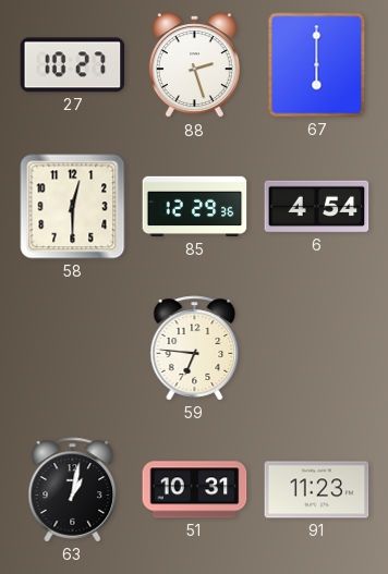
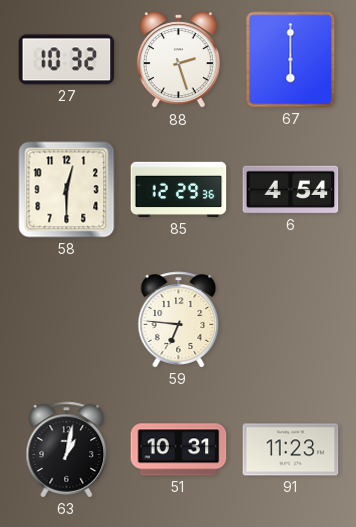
27: 10:27 -> 10:32
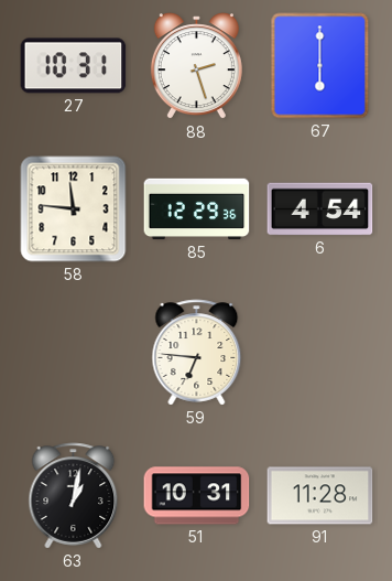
27: 10:32 -> 10:31
58: 12:30 -> 11:46
91: 11:23 -> 11:28
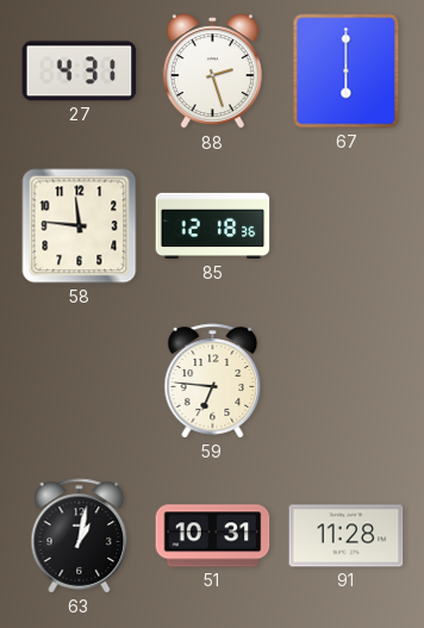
27: 10:31 -> 4:31
85: 12:29 -> 12:18
6: 4:54 -> none
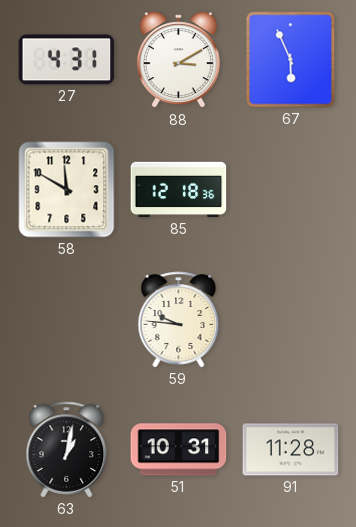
88: 2:27 -> 3:10
67: 6:00 -> 5:56
58: 11:46 -> 11:50
59: 6:46 -> 9:46
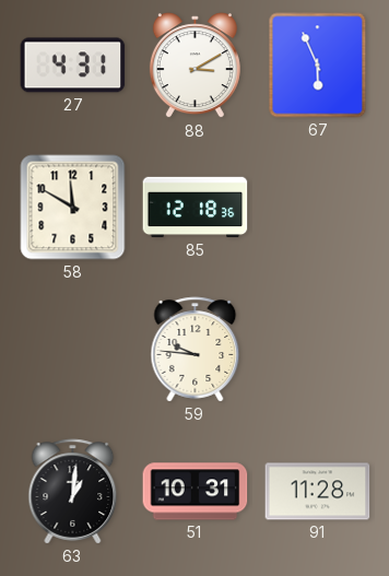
63: 1:02 -> 1:01
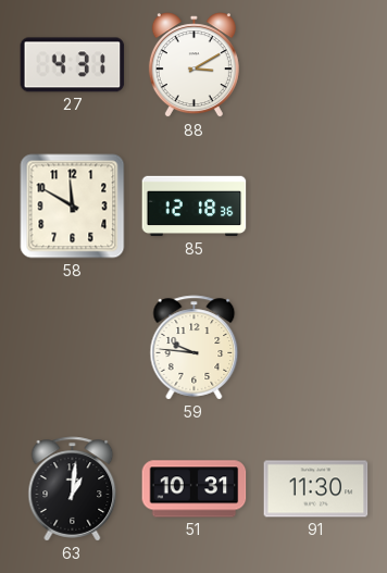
67: 5:56 -> none
91: 11:28 -> 11:30
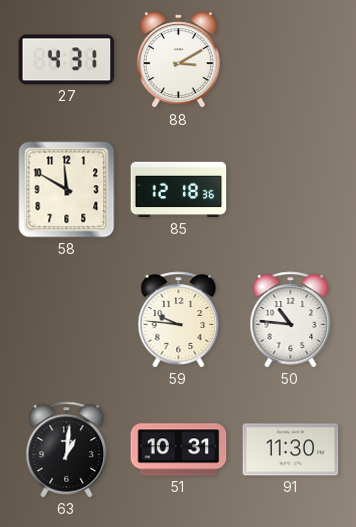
50: none -> 10:46
